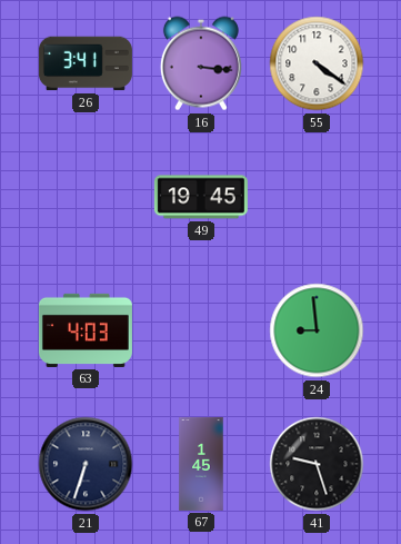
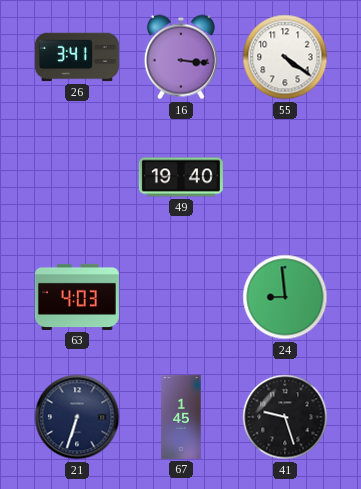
49: 19:45 -> 19:40
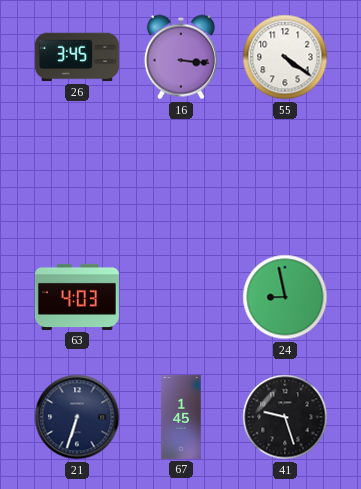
26: 3:41 -> 3:45
49: 19:40 -> none
24: 8:59 -> 8:58
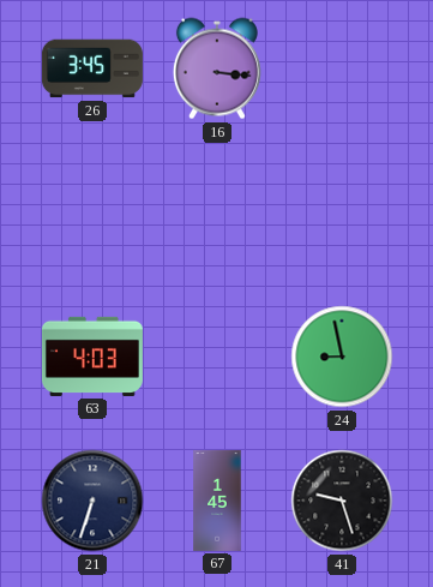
55: 4:21 -> none
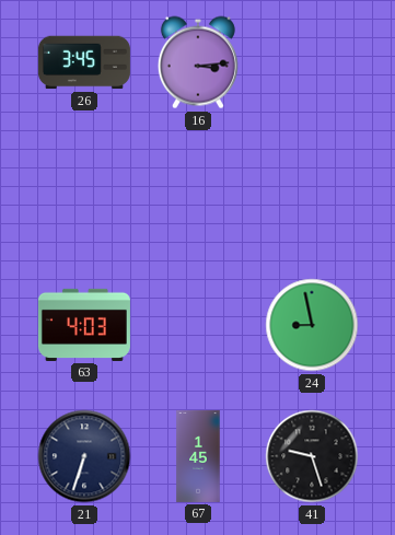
16: 3:16 -> 3:14
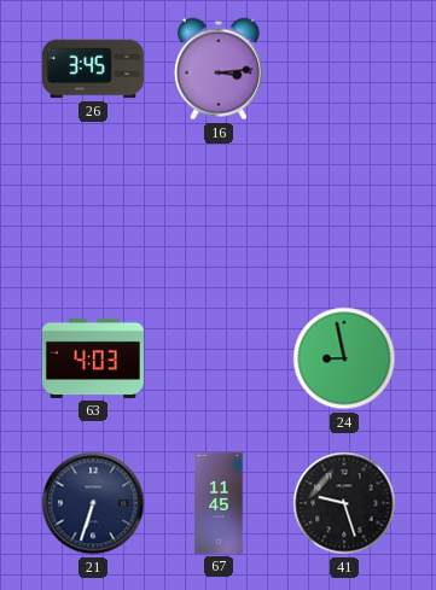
67: 1:45 -> 11:45
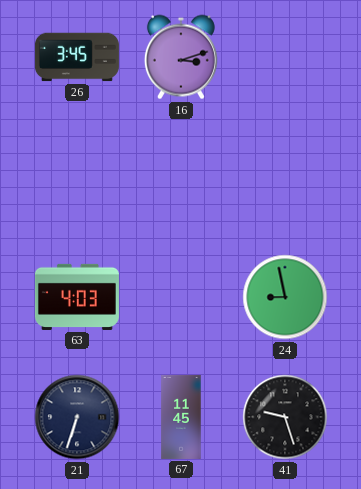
16: 3:14 -> 3:12
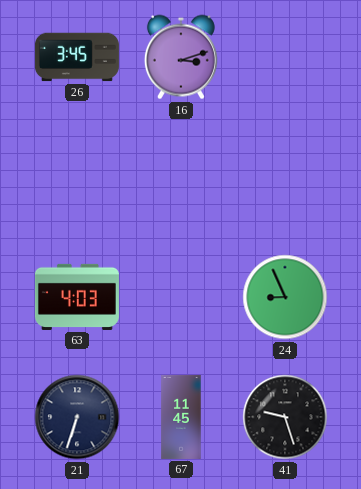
24: 8:58 -> 8:56
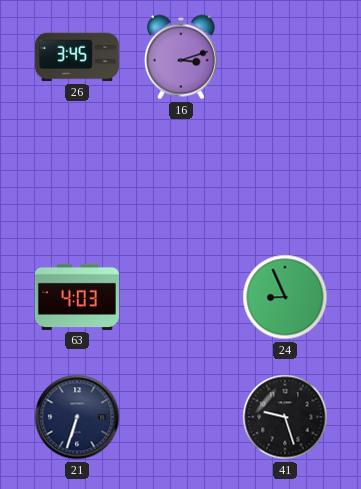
67: 11:45 -> none
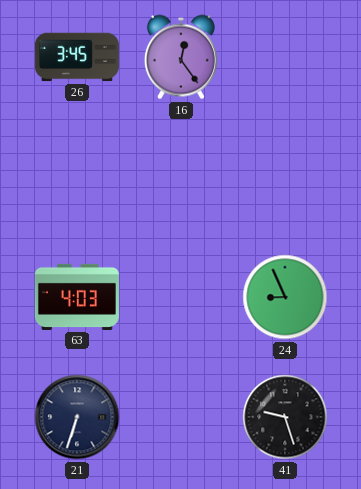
16: 3:12 -> 12:24
